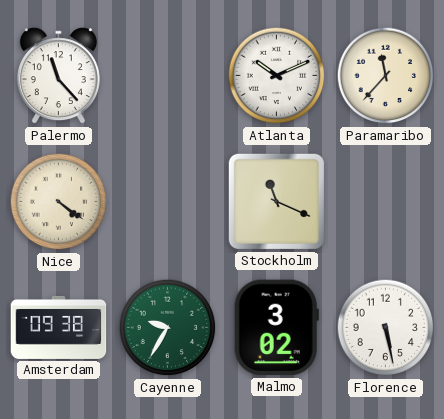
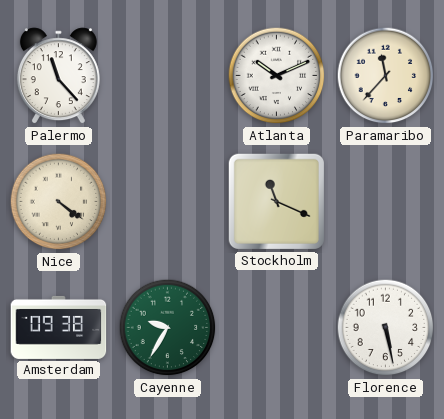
Malmo: 3:02 -> none
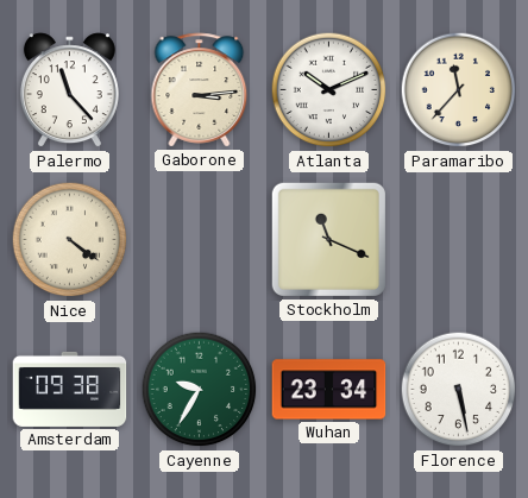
Gaborone: none -> 3:14
Wuhan: none -> 23:34
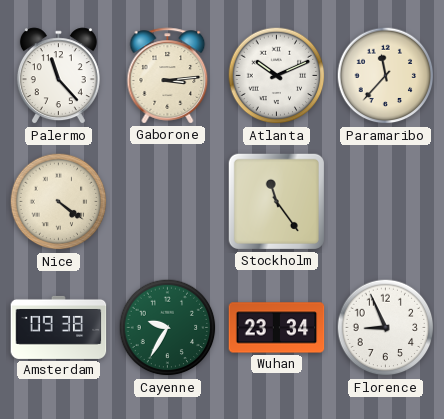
Stockholm: 11:19 -> 11:24
Florence: 5:28 -> 8:56
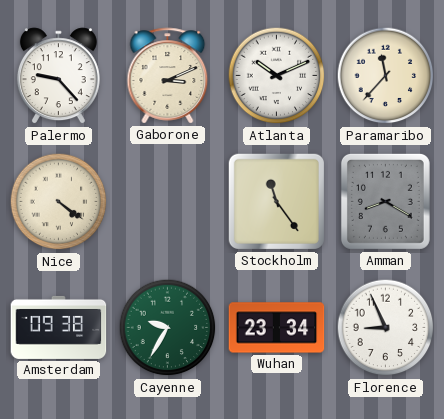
Palermo: 11:23 -> 9:23
Gaborone: 3:14 -> 3:11
Amman: none -> 8:20
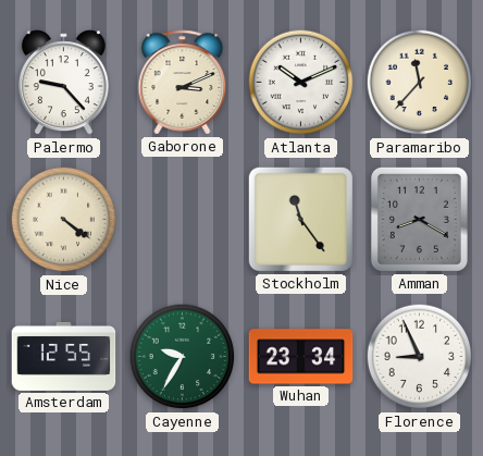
Amsterdam: 09:38 -> 12:55
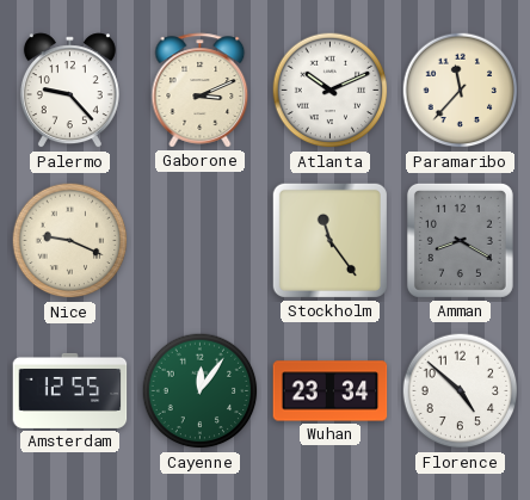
Nice: 4:21 -> 9:19
Cayenne: 9:35 -> 12:06
Florence: 8:56 -> 4:52
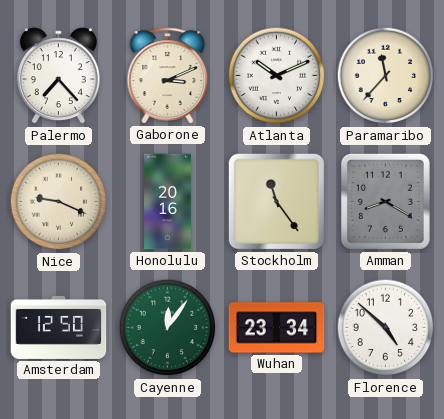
Palermo: 9:23 -> 7:23
Honolulu: none -> 20:16
Amsterdam: 12:55 -> 12:50
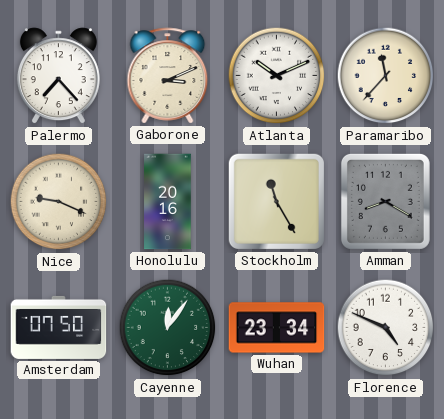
Stockholm: 11:24 -> 11:25
Amsterdam: 12:50 -> 07:50
Florence: 4:52 -> 4:49
